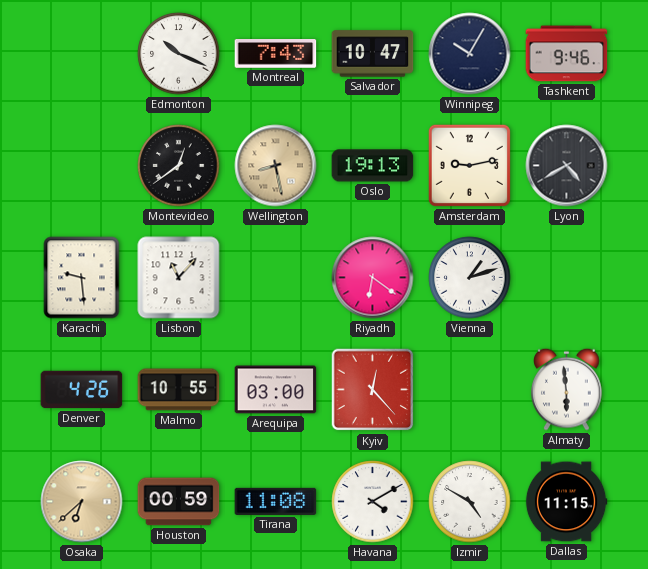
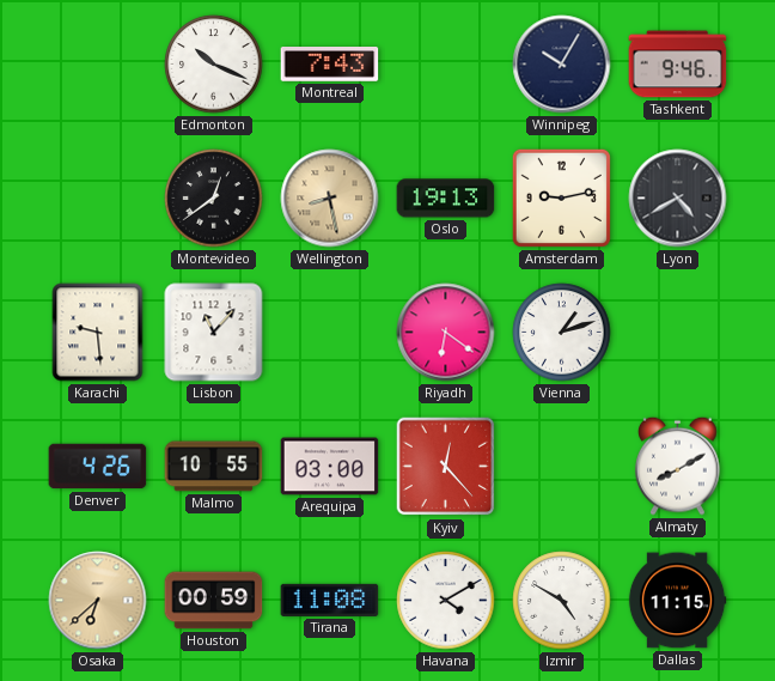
Salvador: 10:47 -> none
Almaty: 5:59 -> 8:10
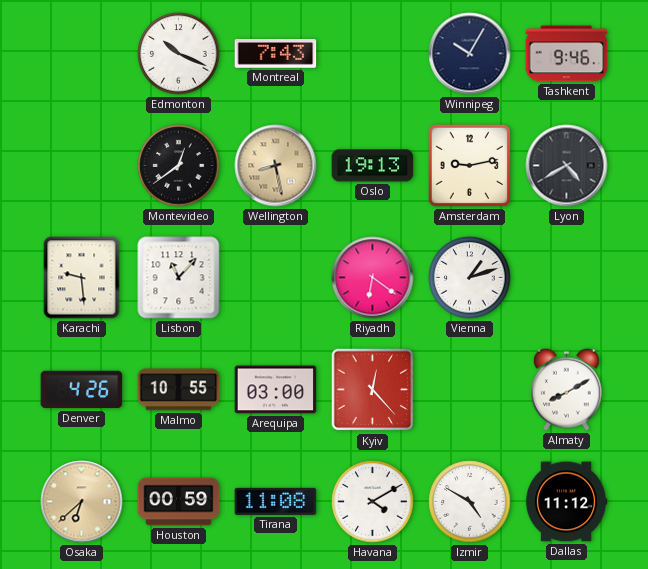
Dallas: 11:15 -> 11:12
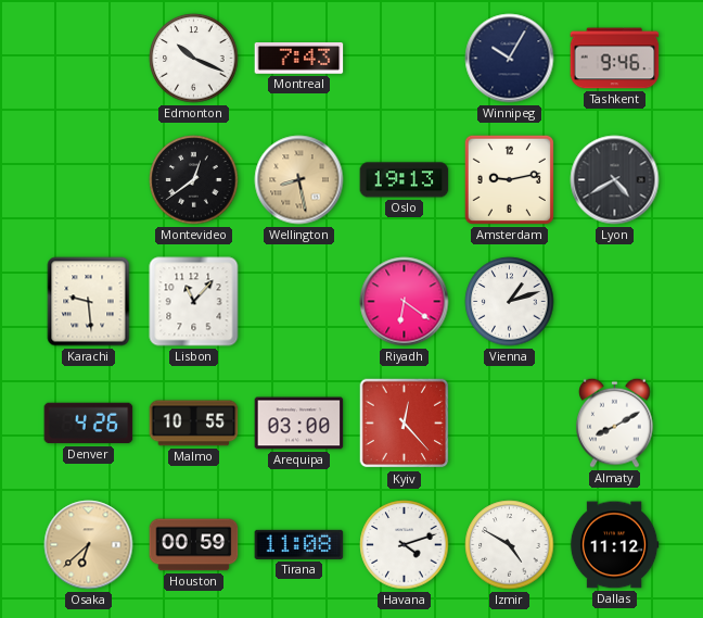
Havana: 4:10 -> 4:12
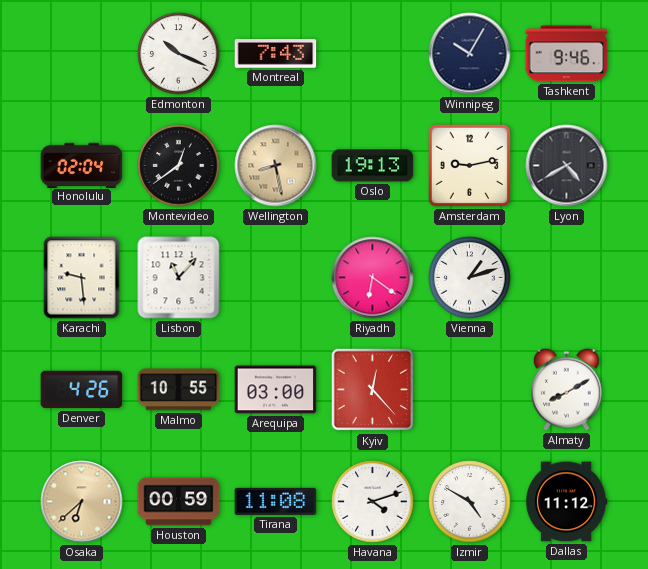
Honolulu: none -> 02:04
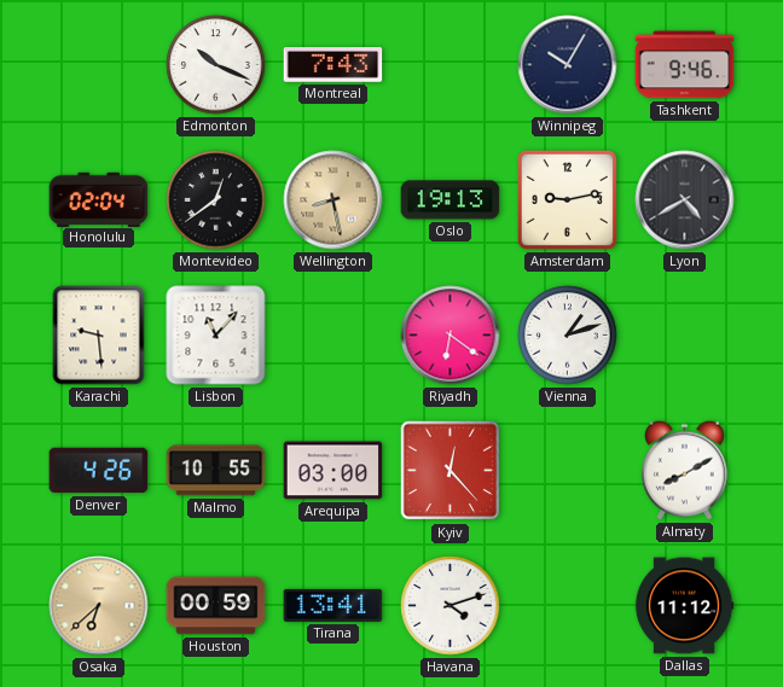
Tirana: 11:08 -> 13:41
Izmir: 4:50 -> none
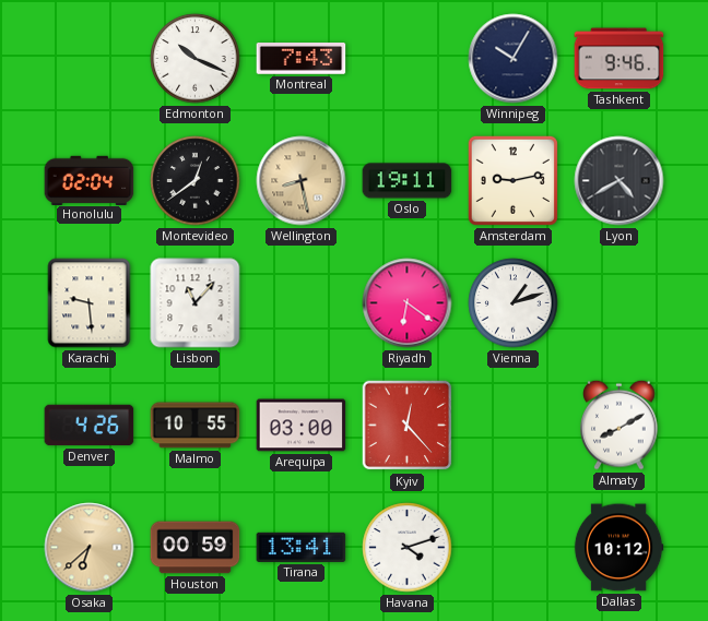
Oslo: 19:13 -> 19:11
Dallas: 11:12 -> 10:12
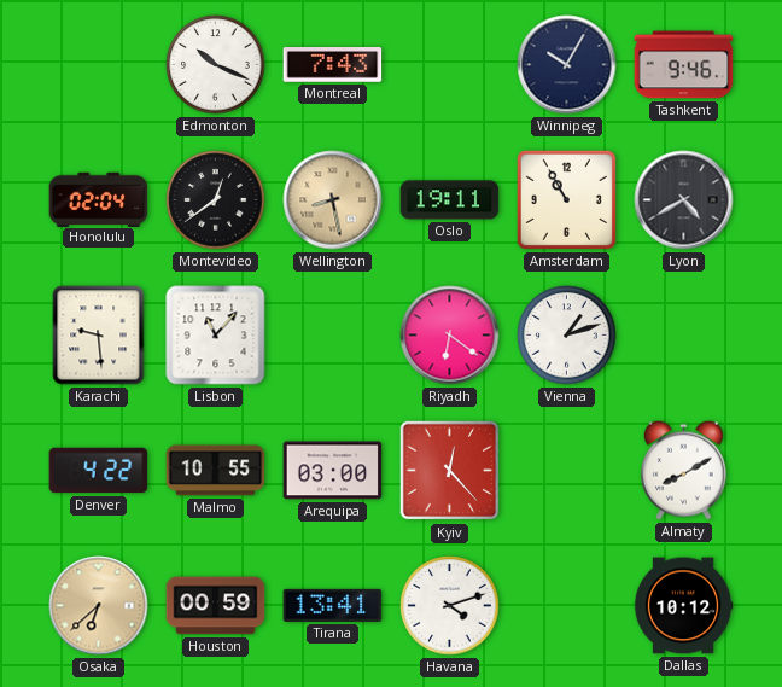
Amsterdam: 9:13 -> 10:55
Denver: 4:26 -> 4:22
